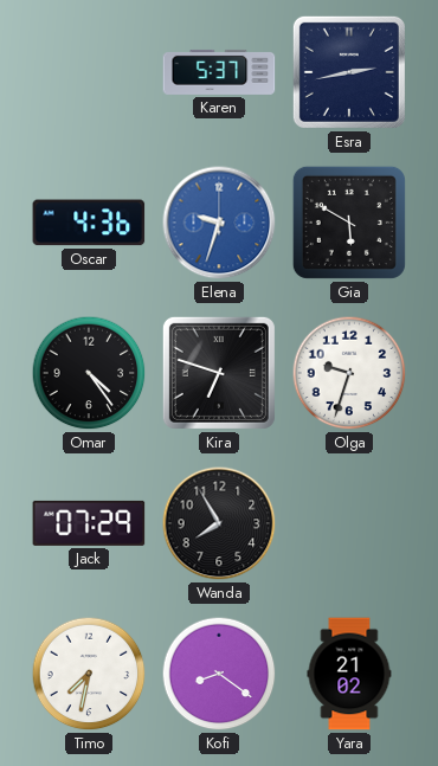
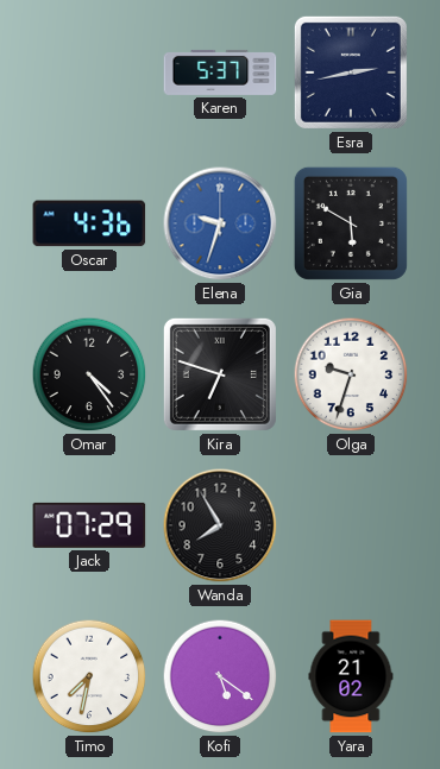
Kofi: 8:21 -> 5:21
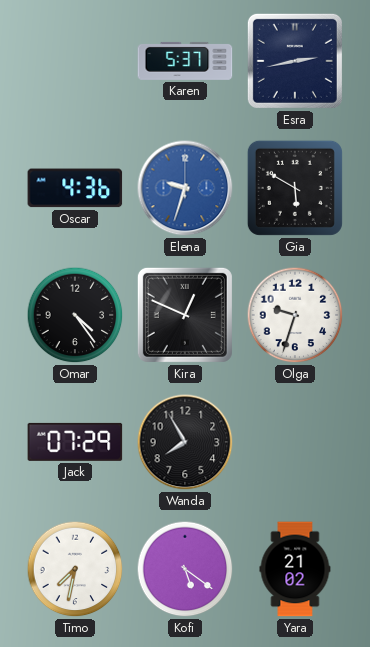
Kira: 6:48 -> 12:49
